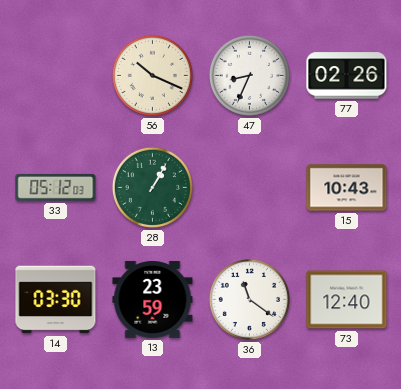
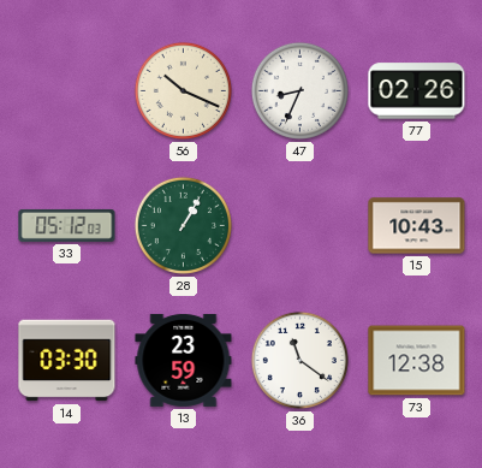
73: 12:40 -> 12:38
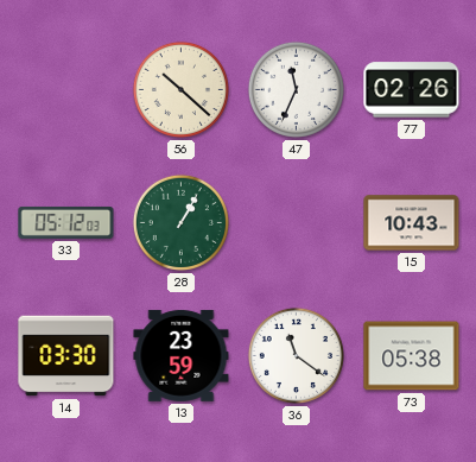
56: 10:19 -> 10:22
47: 8:34 -> 11:34
73: 12:38 -> 05:38
